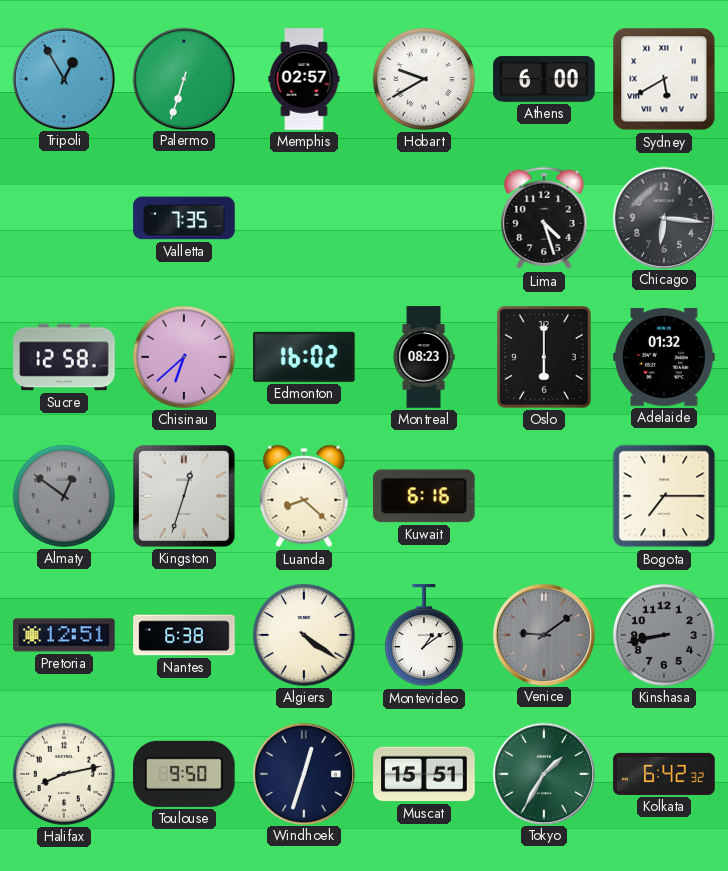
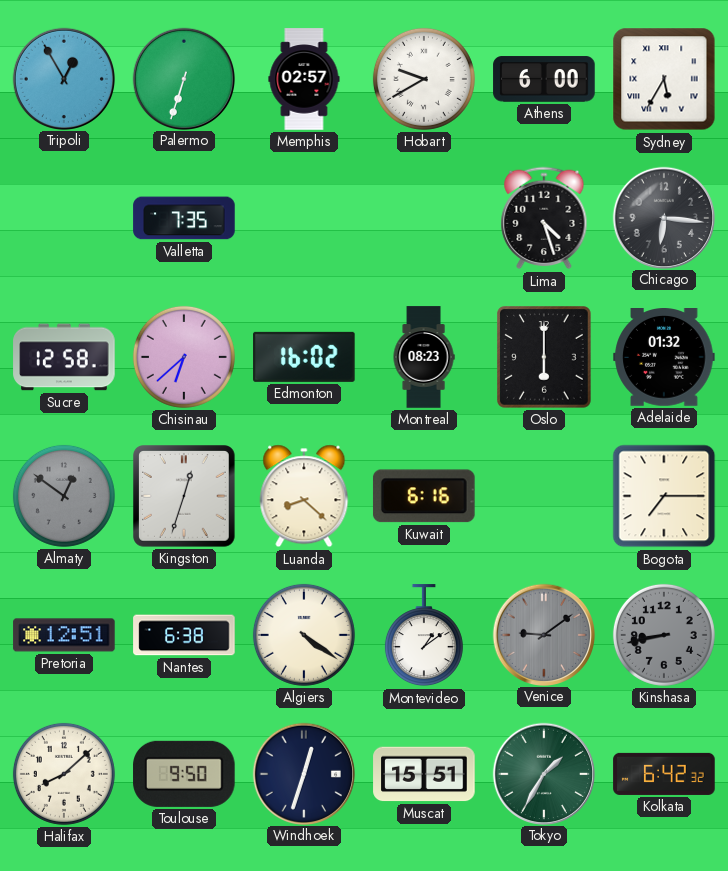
Sydney: 5:40 -> 5:35
Halifax: 8:13 -> 8:08
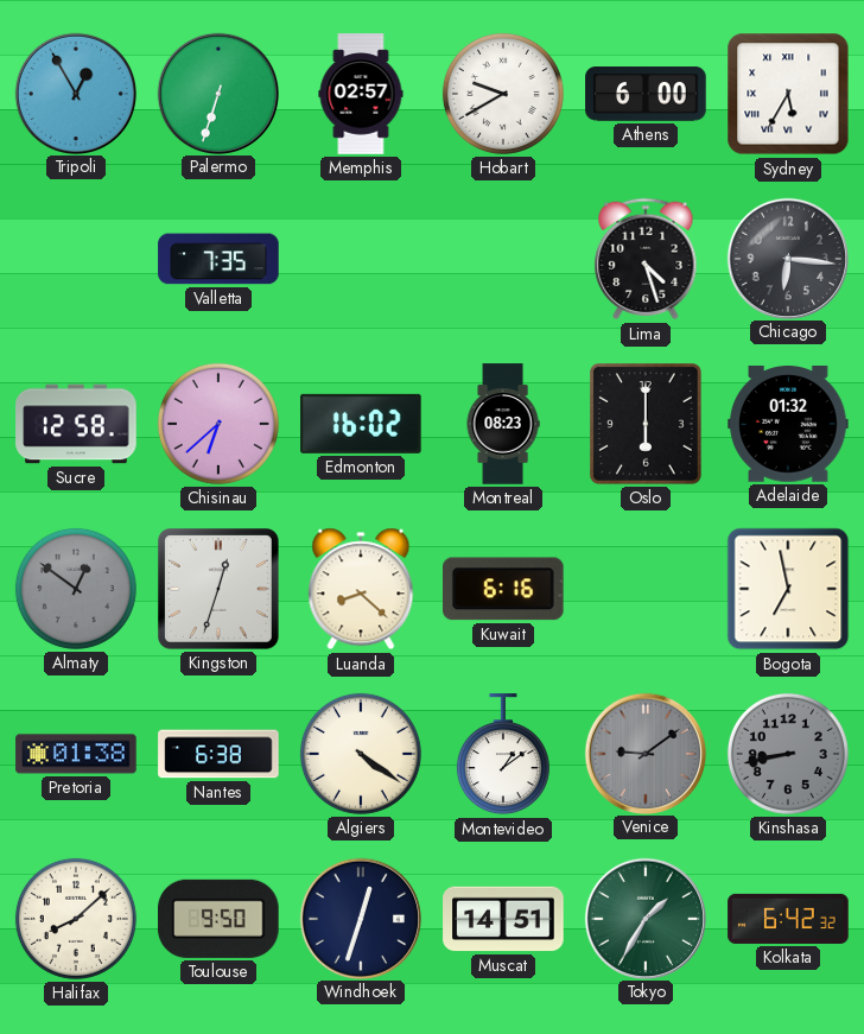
Bogota: 7:15 -> 6:58
Pretoria: 12:51 -> 01:38
Muscat: 15:51 -> 14:51
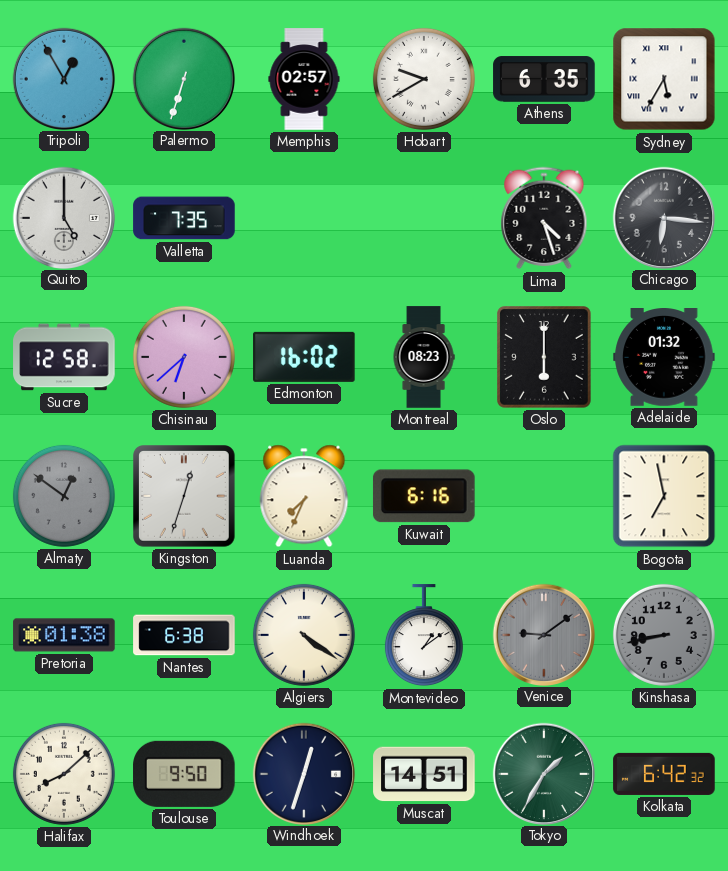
Athens: 6:00 -> 6:35
Quito: none -> 5:00
Luanda: 8:22 -> 7:34
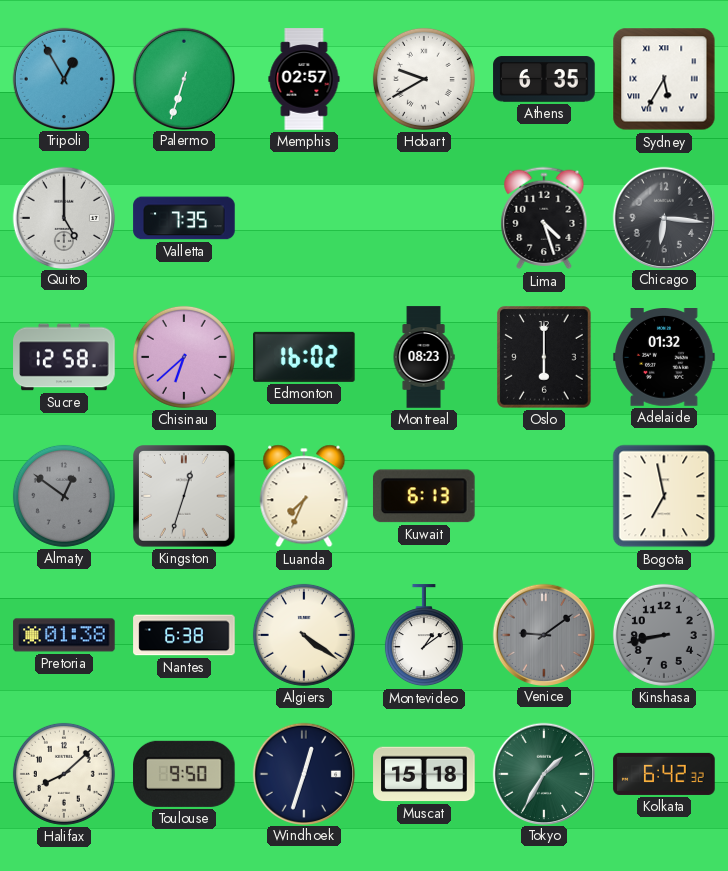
Kuwait: 6:16 -> 6:13
Muscat: 14:51 -> 15:18
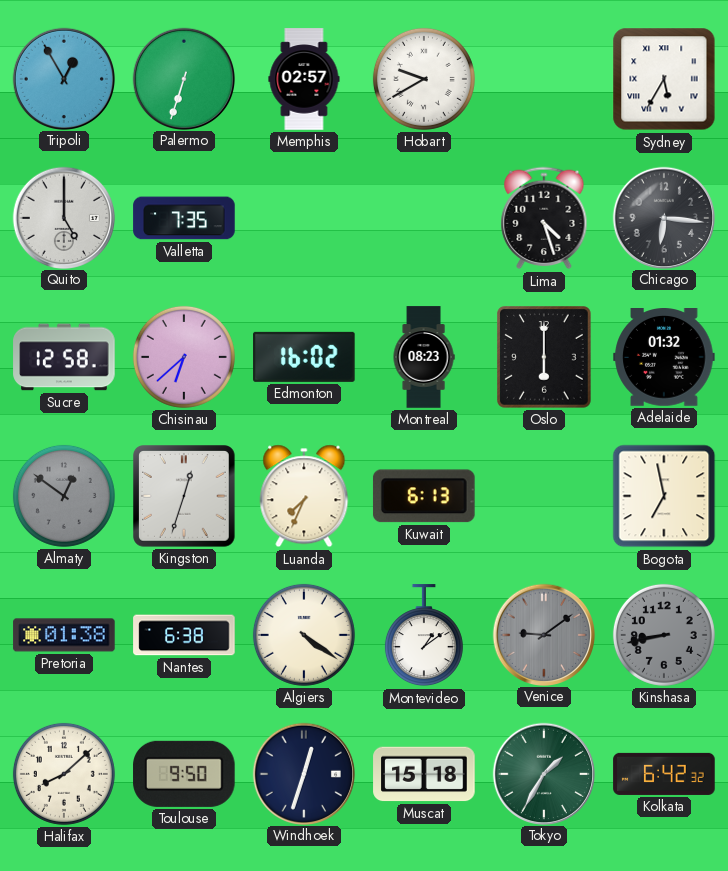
Athens: 6:35 -> none
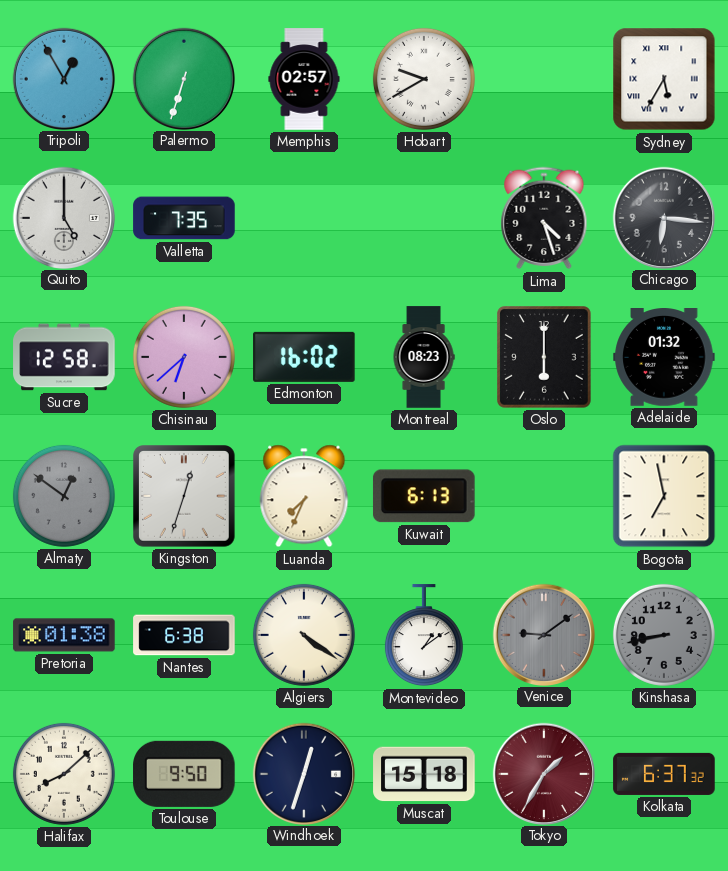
Tokyo dial: green -> burgundy
Kolkata: 6:42 -> 6:37
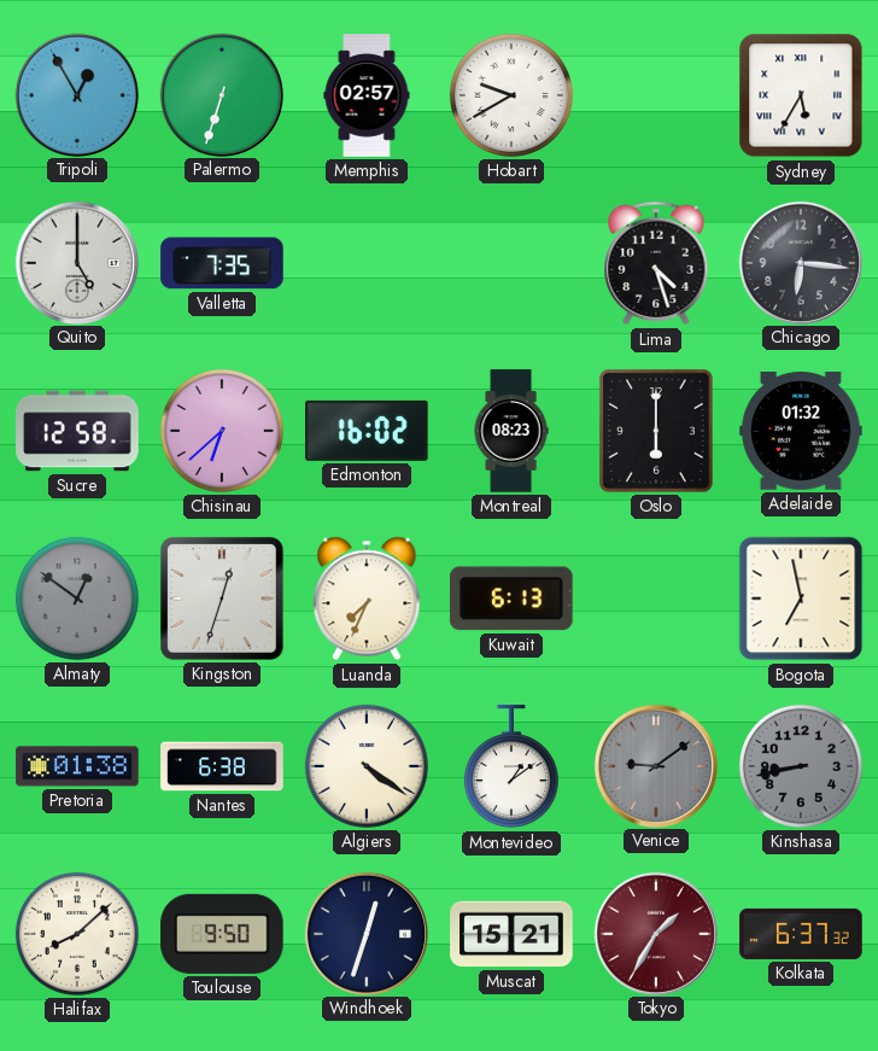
Muscat: 15:18 -> 15:21
